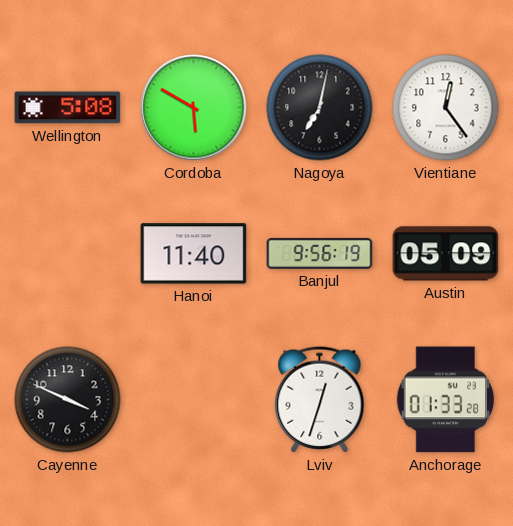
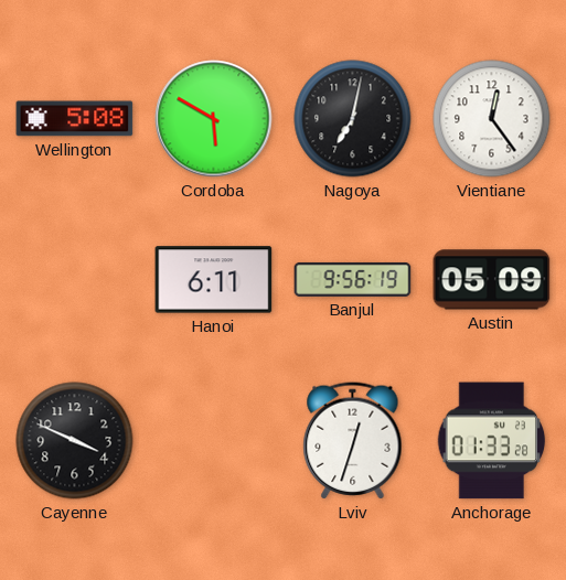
Hanoi: 11:40 -> 6:11
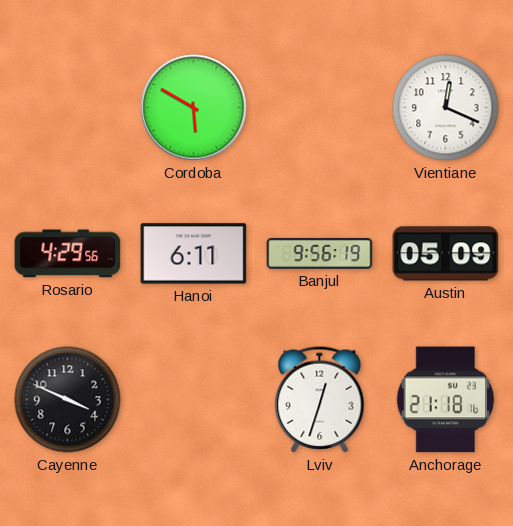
Wellington: 5:08 -> none
Nagoya: 7:02 -> none
Vientiane: 12:24 -> 12:19
Rosario: none -> 4:29
Anchorage: 01:33 -> 21:18
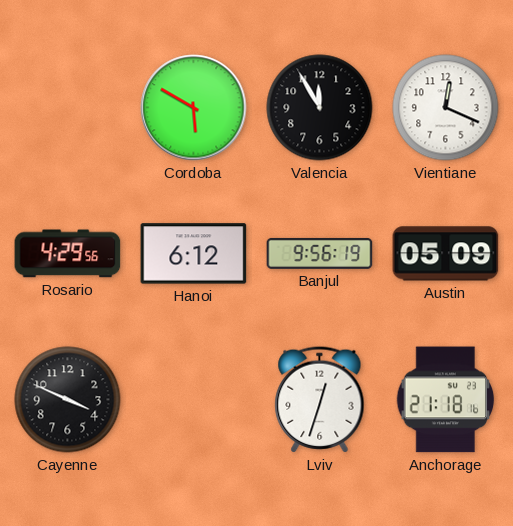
Valencia: none -> 11:55
Hanoi: 6:11 -> 6:12
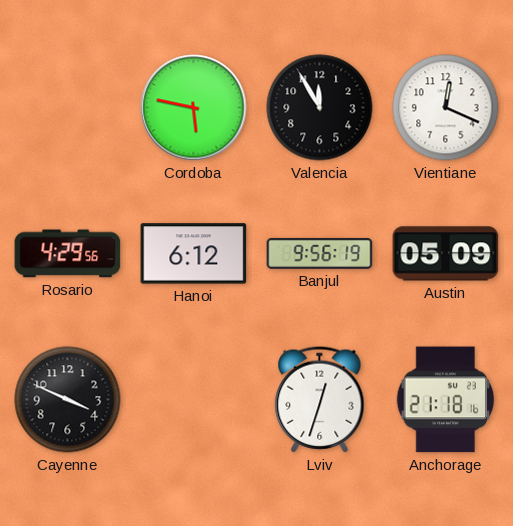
Cordoba: 5:50 -> 5:47
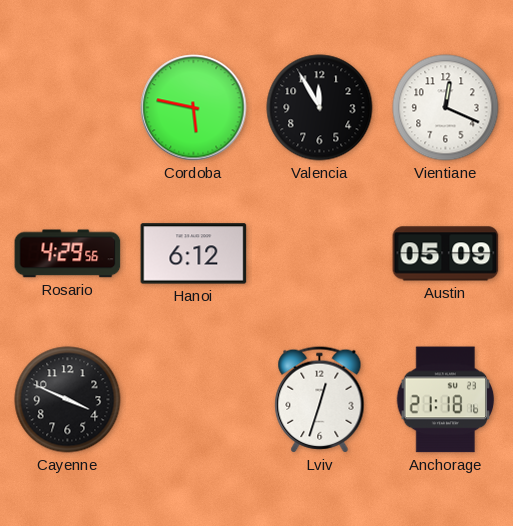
Banjul: 9:56 -> none
